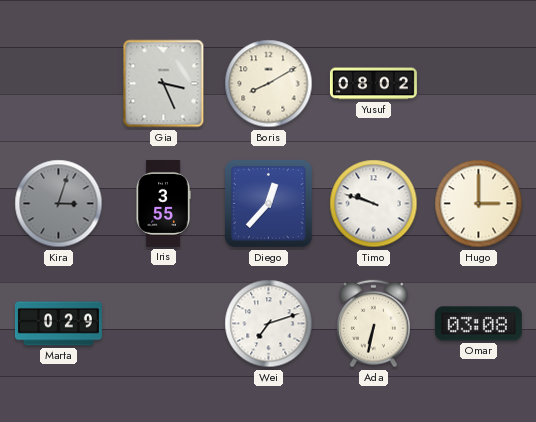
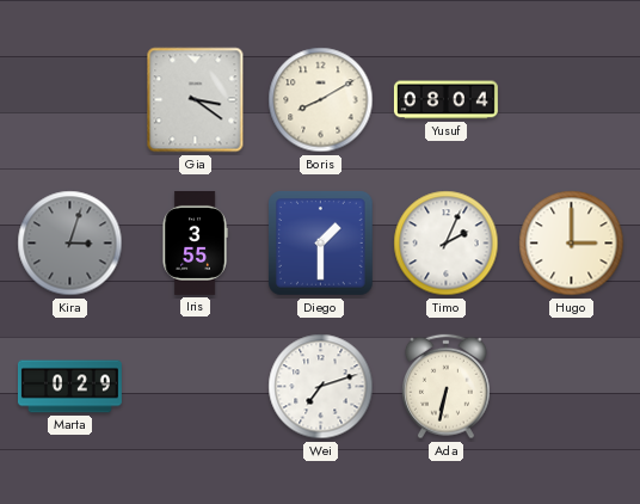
Gia: 3:26 -> 3:21
Yusuf: 08:02 -> 08:04
Diego: 12:37 -> 1:30
Timo: 9:48 -> 2:04
Omar: 03:08 -> none
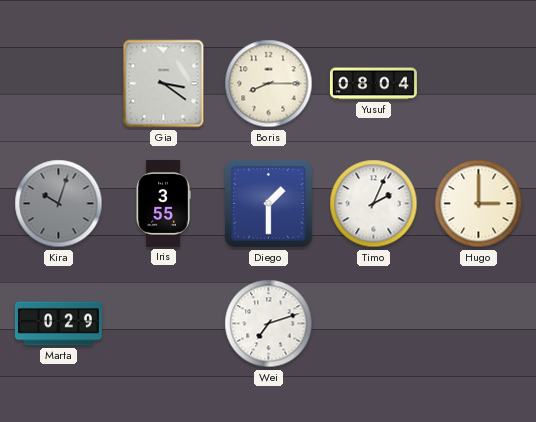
Boris: 8:10 -> 8:15
Kira: 3:03 -> 10:03
Ada: 6:32 -> none
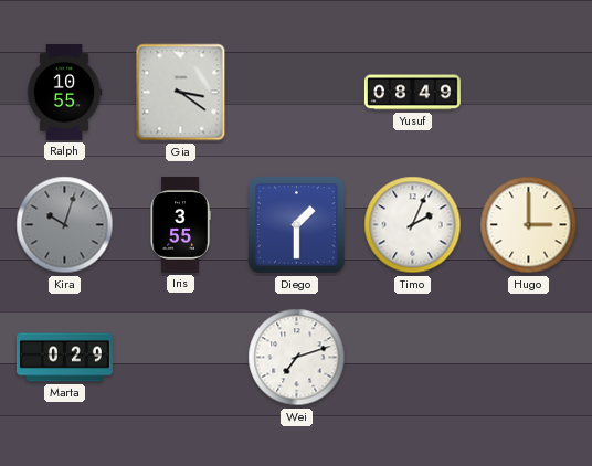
Ralph: none -> 10:55
Boris: 8:15 -> none
Yusuf: 08:04 -> 08:49
